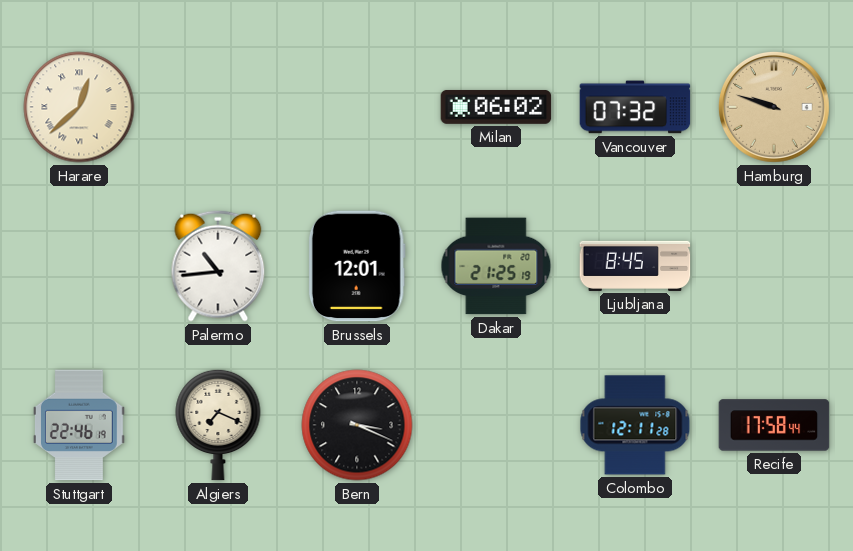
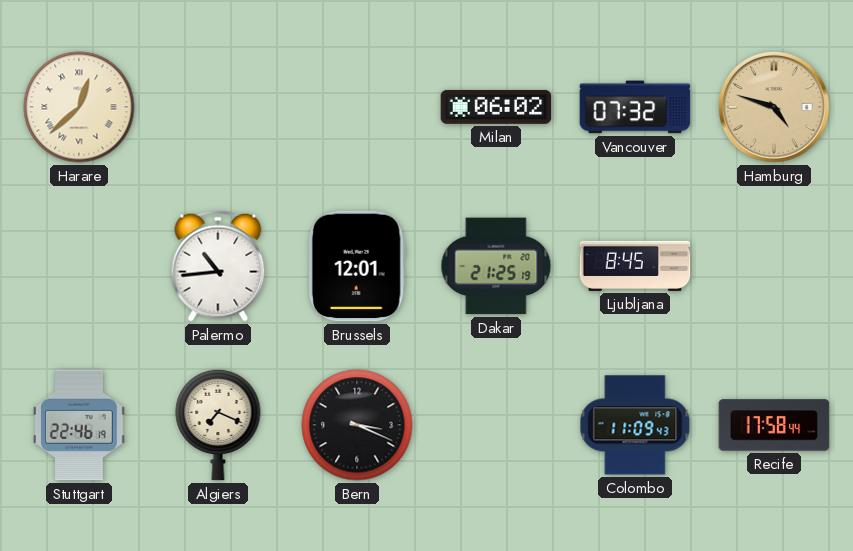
Hamburg: 9:48 -> 4:48
Colombo: 12:11 -> 11:09
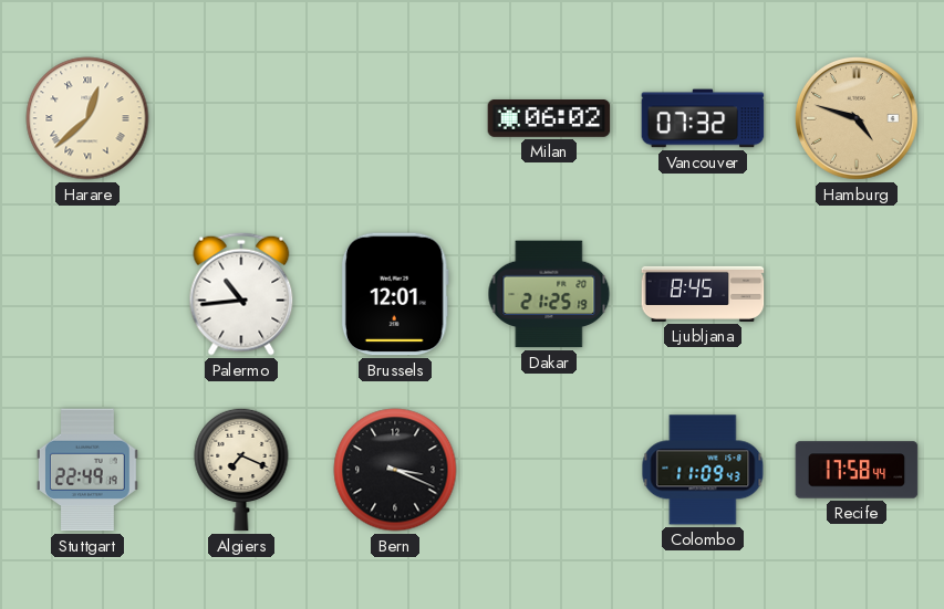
Stuttgart: 22:46 -> 22:49
